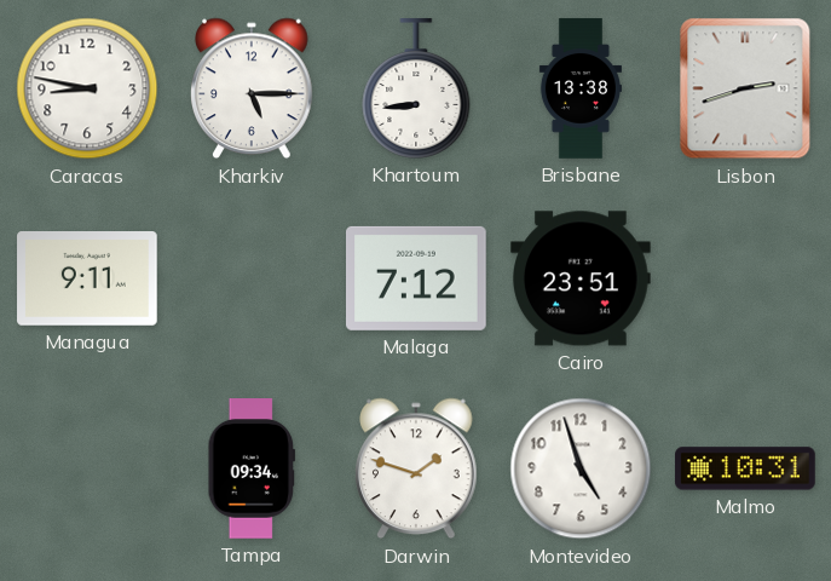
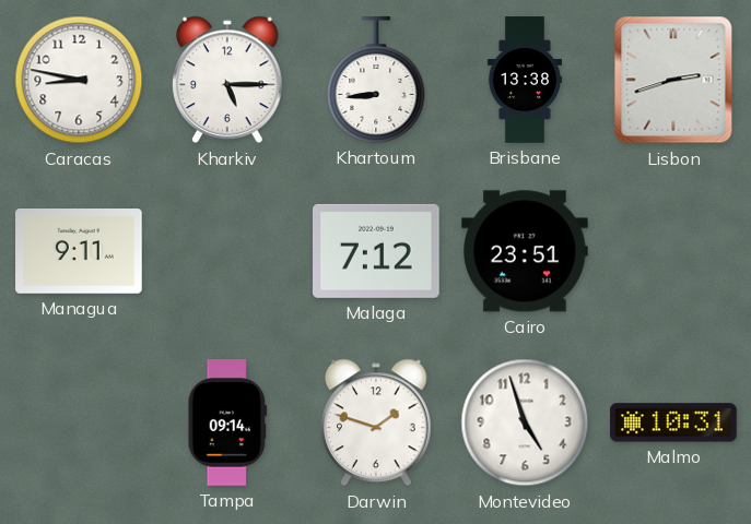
Tampa: 09:34 -> 09:14
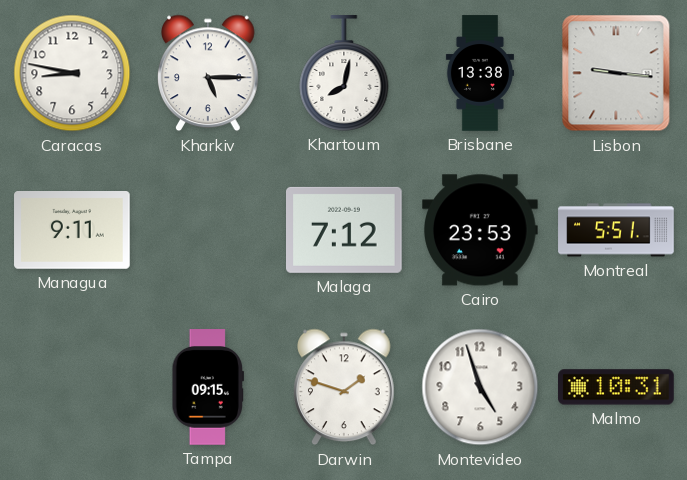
Khartoum: 8:44 -> 8:02
Lisbon: 2:42 -> 9:16
Cairo: 23:51 -> 23:53
Montreal: none -> 5:51
Tampa: 09:14 -> 09:15
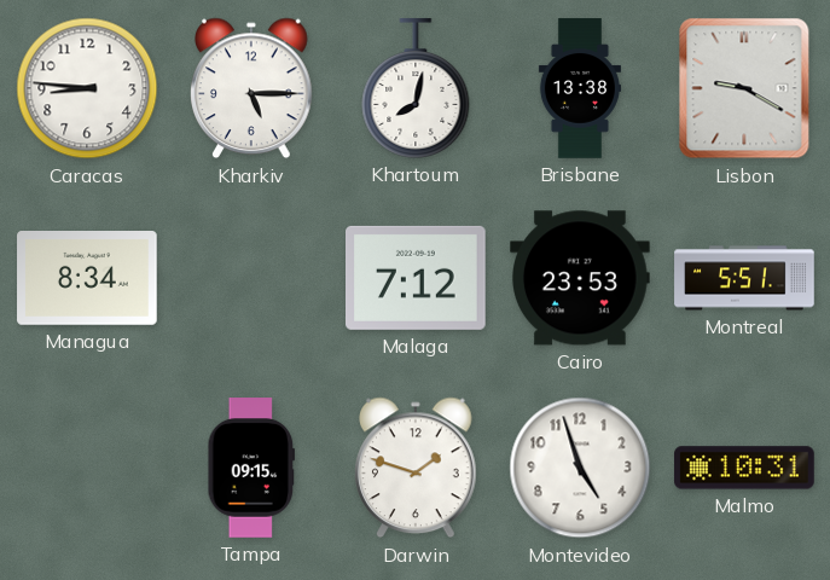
Caracas: 8:47 -> 8:46
Lisbon: 9:16 -> 9:20
Managua: 9:11 -> 8:34
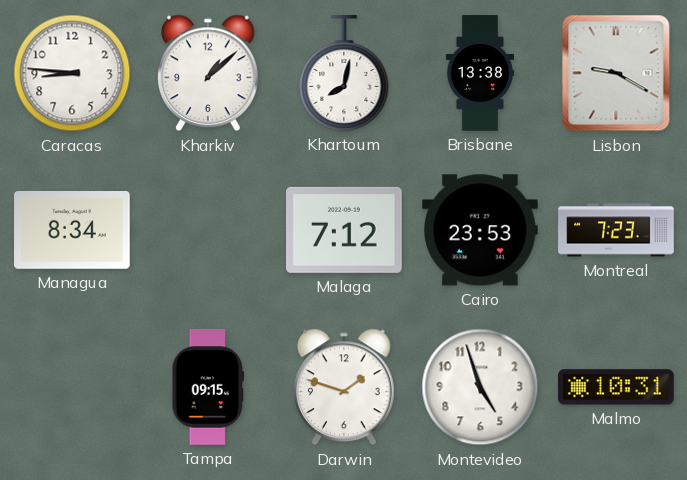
Kharkiv: 5:15 -> 1:08
Montreal: 5:51 -> 7:23
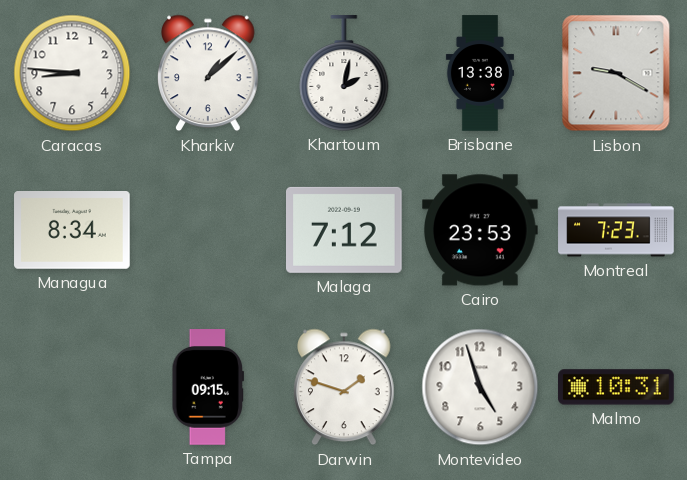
Khartoum: 8:02 -> 2:02
